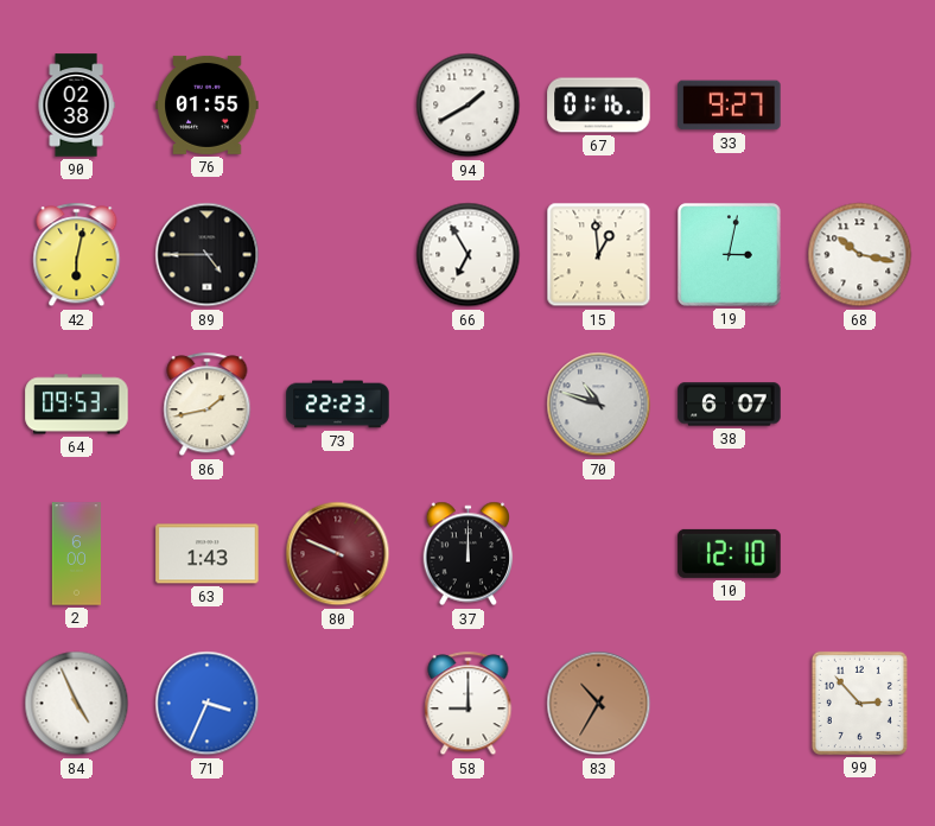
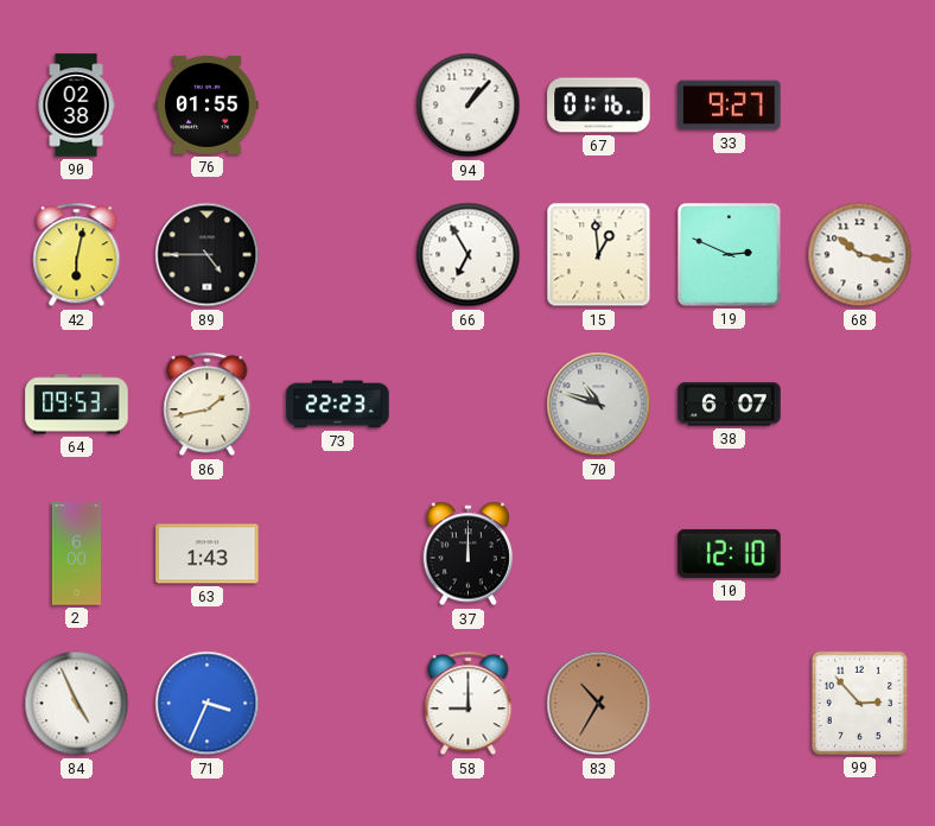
94: 1:40 -> 1:07
19: 3:02 -> 2:49
80: 9:49 -> none
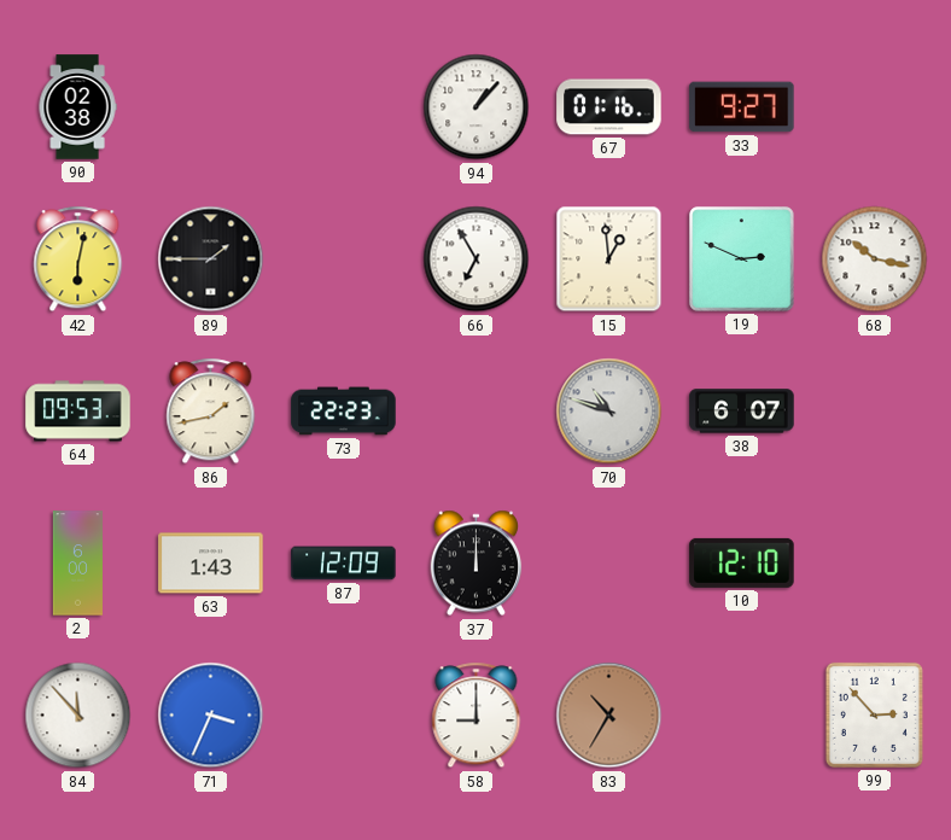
76: 01:55 -> none
89: 4:45 -> 1:45
87: none -> 12:09
84: 4:56 -> 11:53
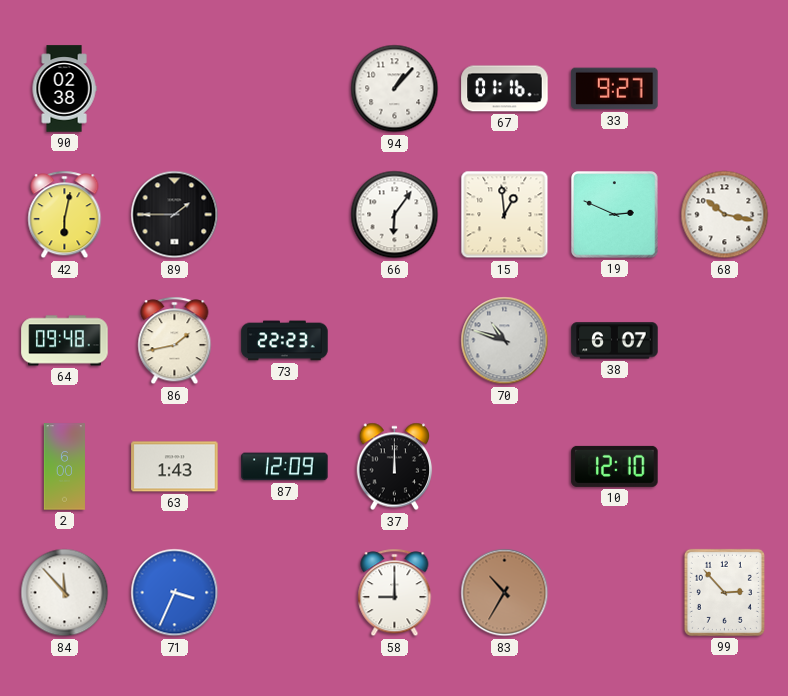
66: 6:55 -> 6:06
64: 09:53 -> 09:48
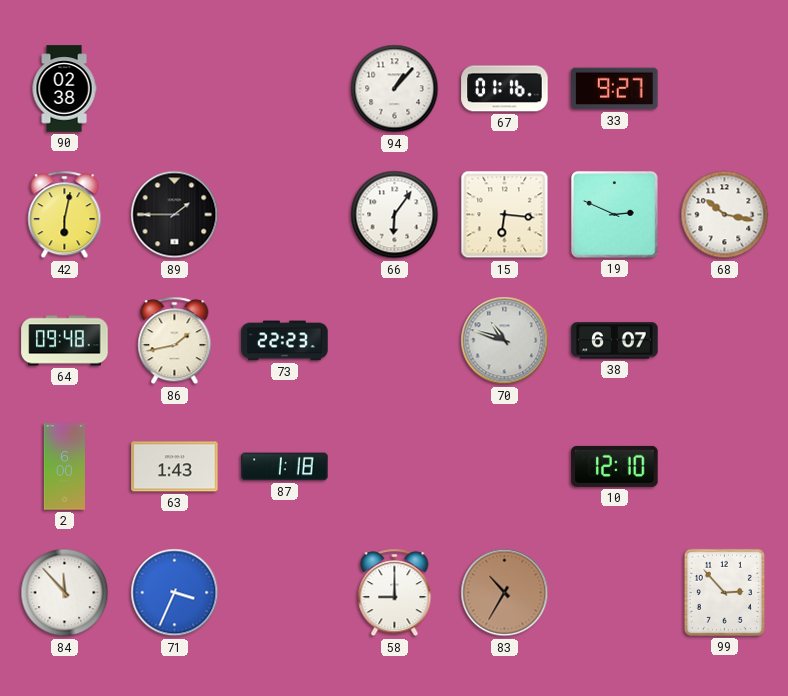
15: 12:59 -> 6:16
87: 12:09 -> 1:18
37: 12:00 -> none
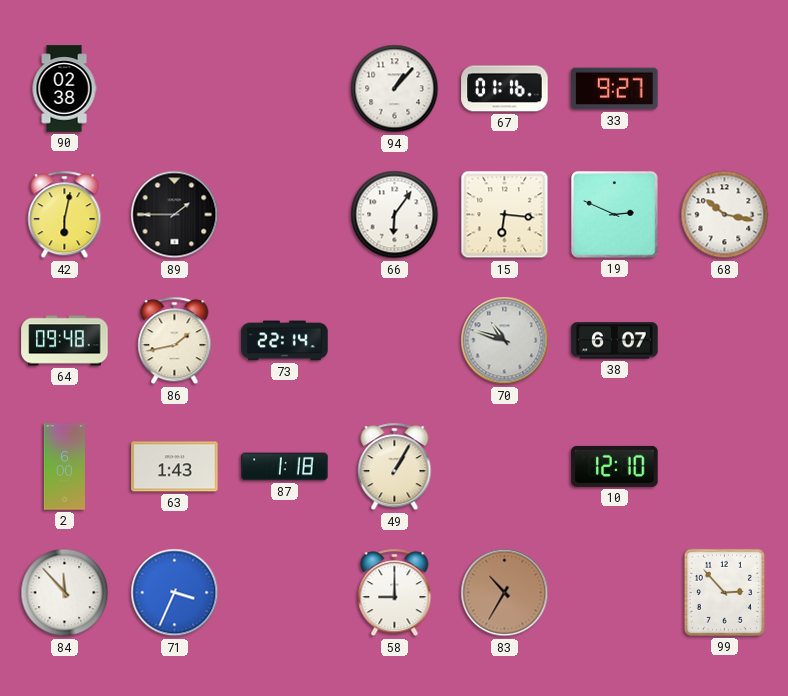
73: 22:23 -> 22:14
49: none -> 1:05
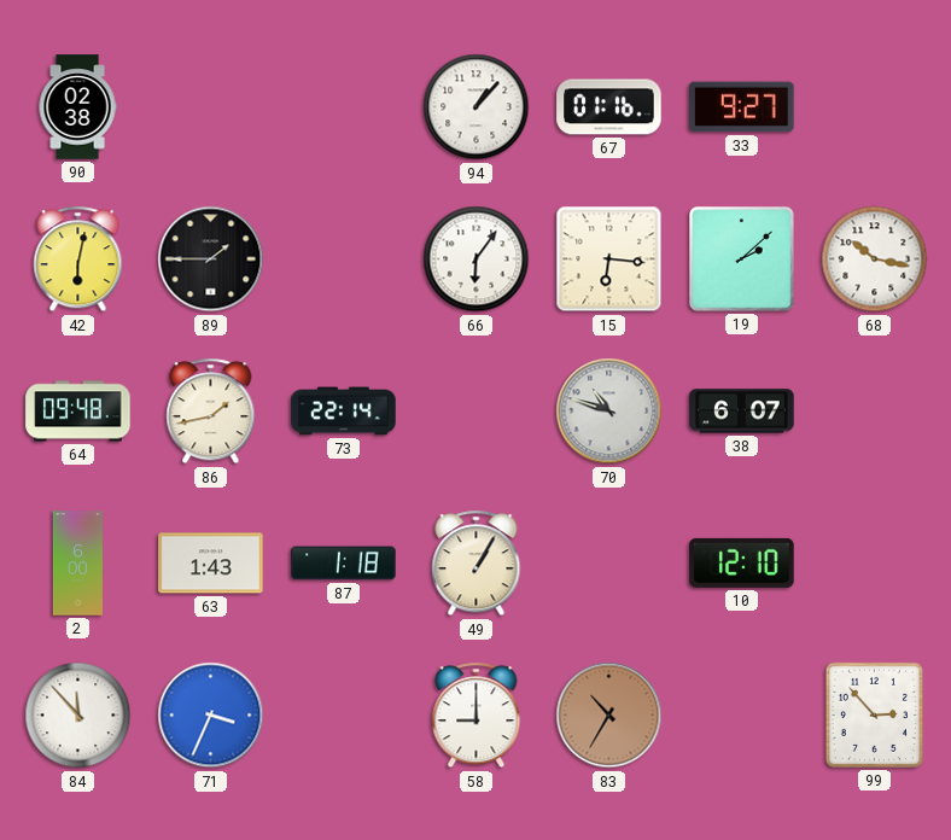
19: 2:49 -> 2:08
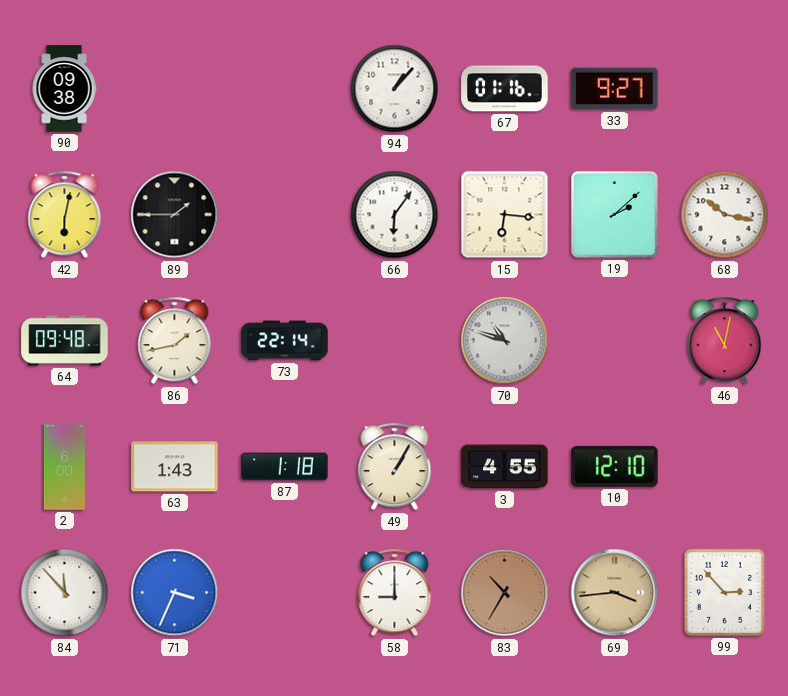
90: 02:38 -> 09:38
38: 6:07 -> none
46: none -> 11:02
3: none -> 4:55
69: none -> 3:44
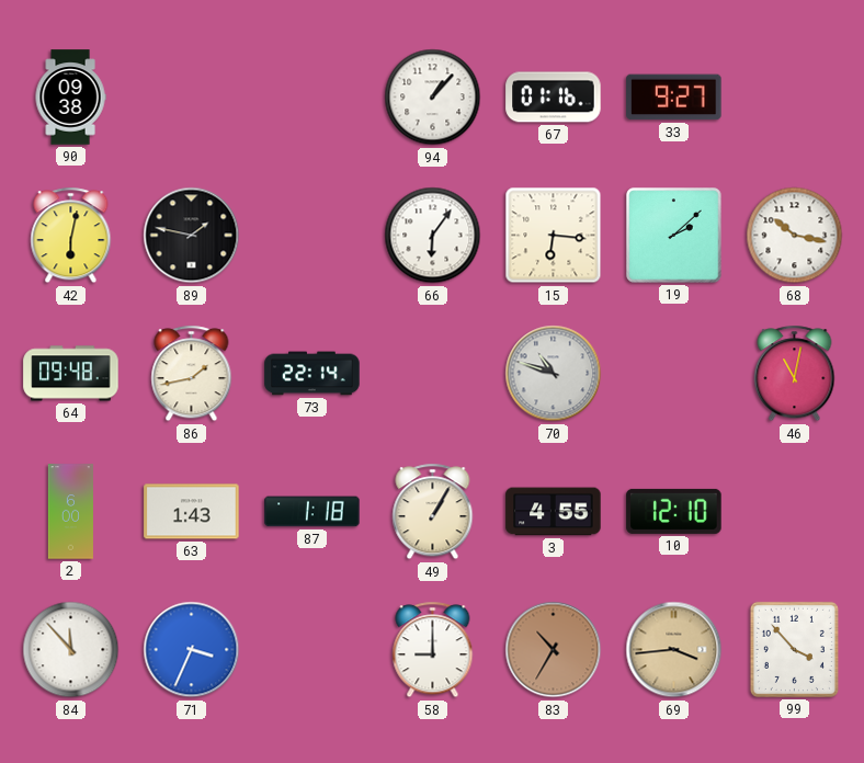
89: 1:45 -> 1:47
99: 2:53 -> 3:53
